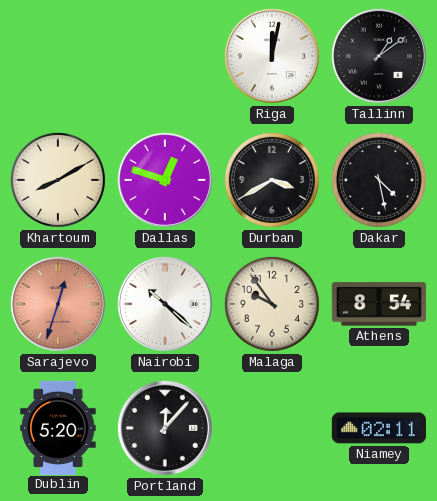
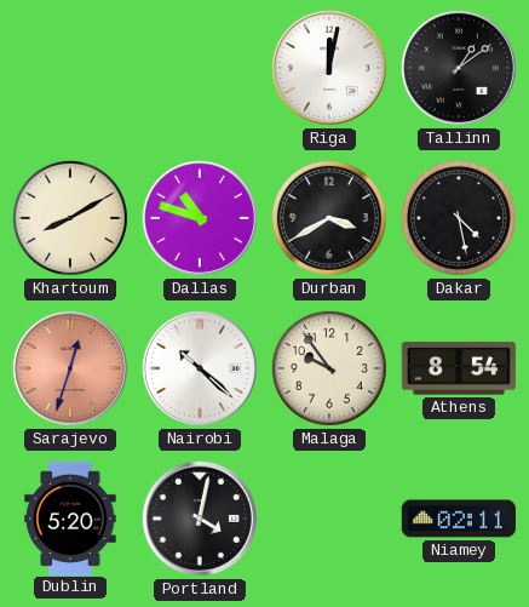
Dallas: 12:48 -> 10:48
Portland: 12:07 -> 4:02
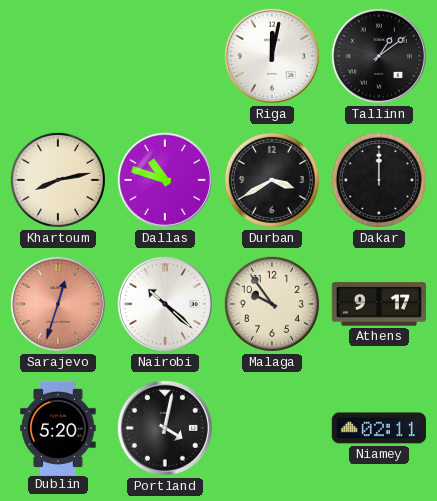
Khartoum: 8:10 -> 8:13
Dakar: 4:28 -> 12:00
Athens: 8:54 -> 9:17
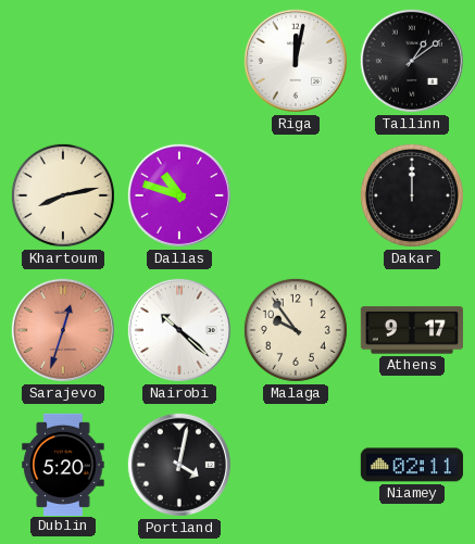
Durban: 3:40 -> none
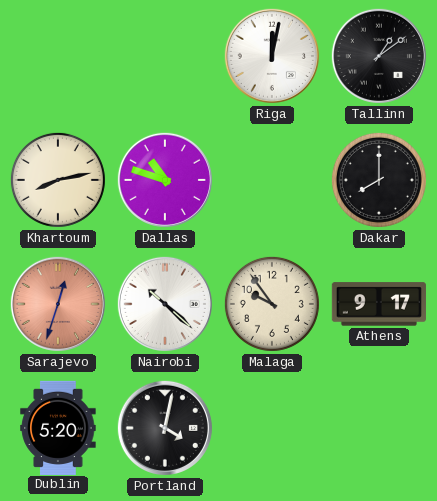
Dakar: 12:00 -> 8:00
Niamey: 02:11 -> none
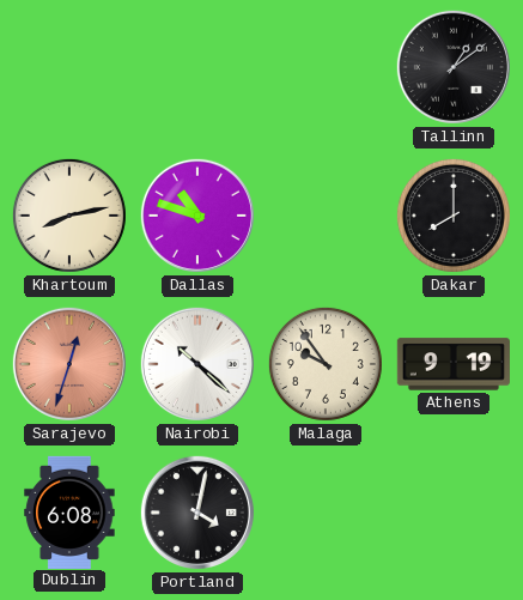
Riga: 12:02 -> none
Athens: 9:17 -> 9:19
Dublin: 5:20 -> 6:08
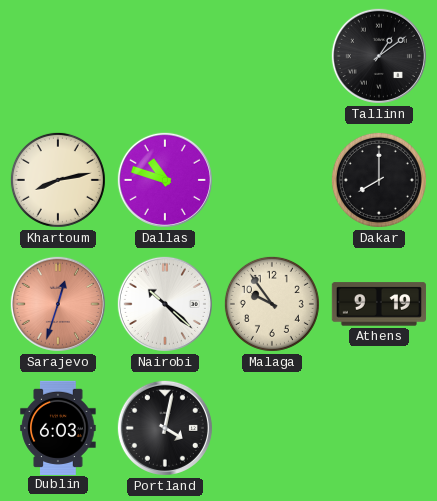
Dublin: 6:08 -> 6:03
